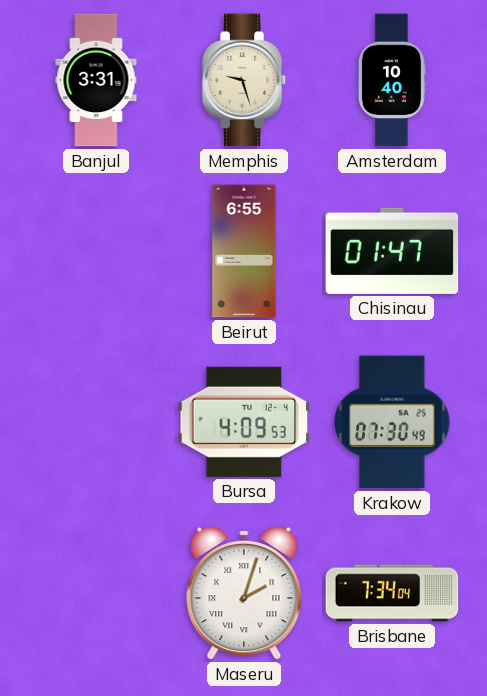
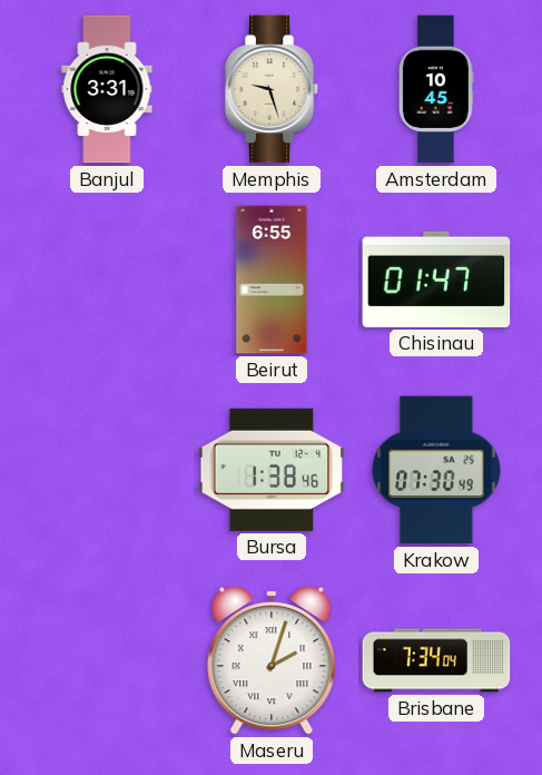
Amsterdam: 10:40 -> 10:45
Bursa: 4:09 -> 1:38
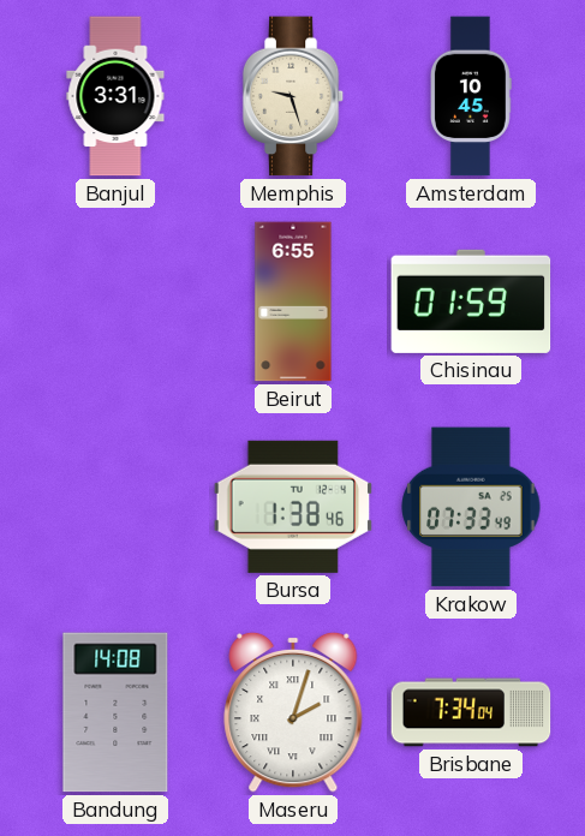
Chisinau: 01:47 -> 01:59
Krakow: 07:30 -> 07:33
Bandung: none -> 14:08
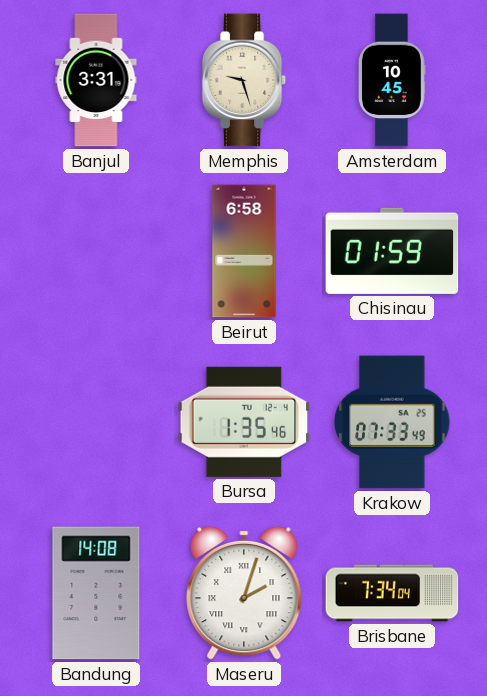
Beirut: 6:55 -> 6:58
Bursa: 1:38 -> 1:35
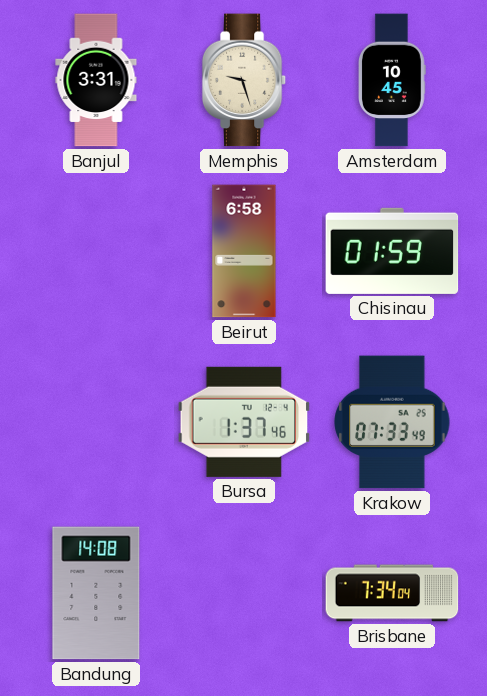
Bursa: 1:35 -> 1:37
Maseru: 2:03 -> none
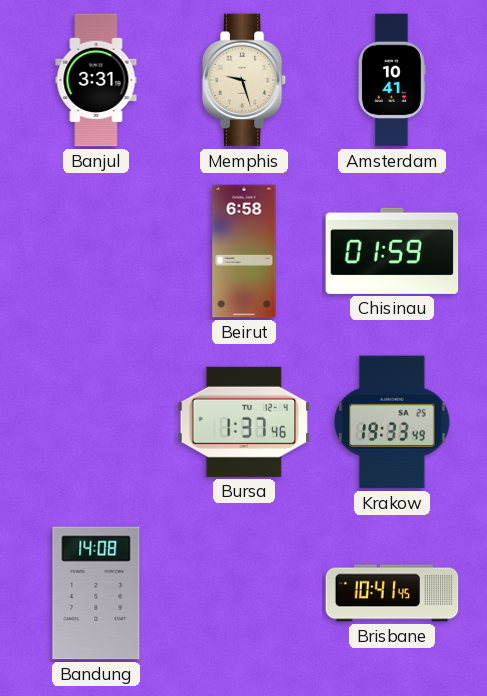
Amsterdam: 10:45 -> 10:41
Krakow: 07:33 -> 19:33
Brisbane: 7:34 -> 10:41
